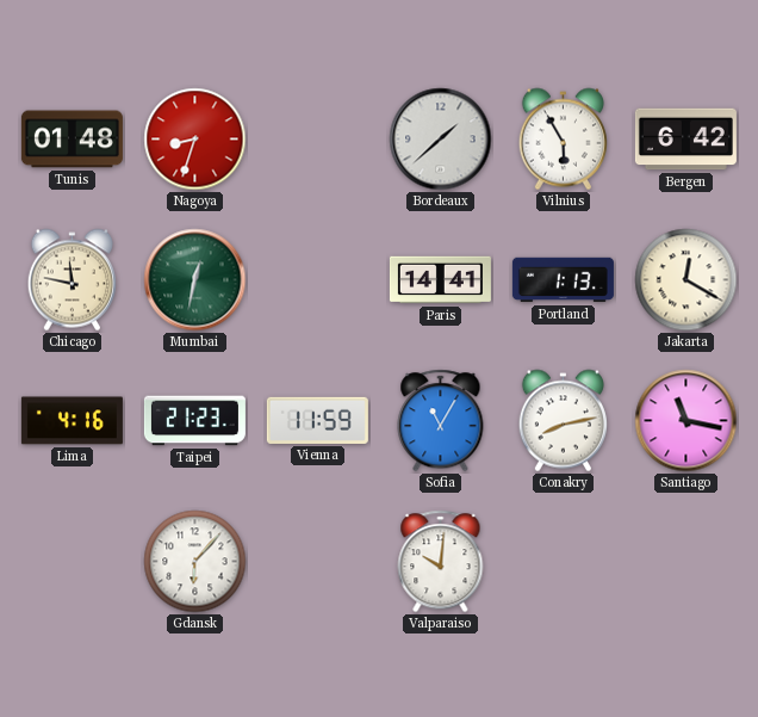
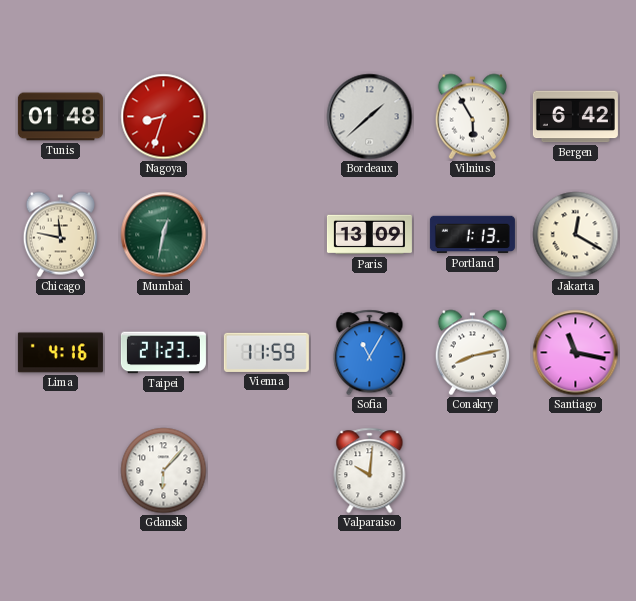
Paris: 14:41 -> 13:09
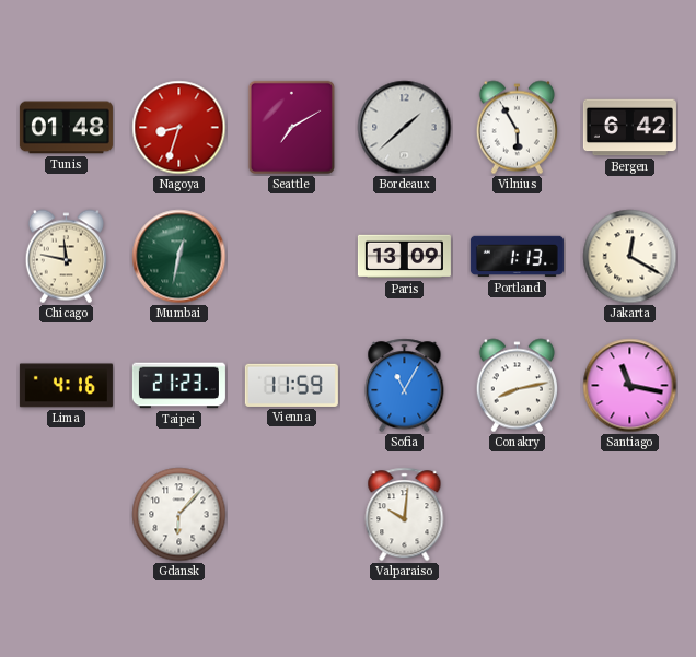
Seattle: none -> 7:10
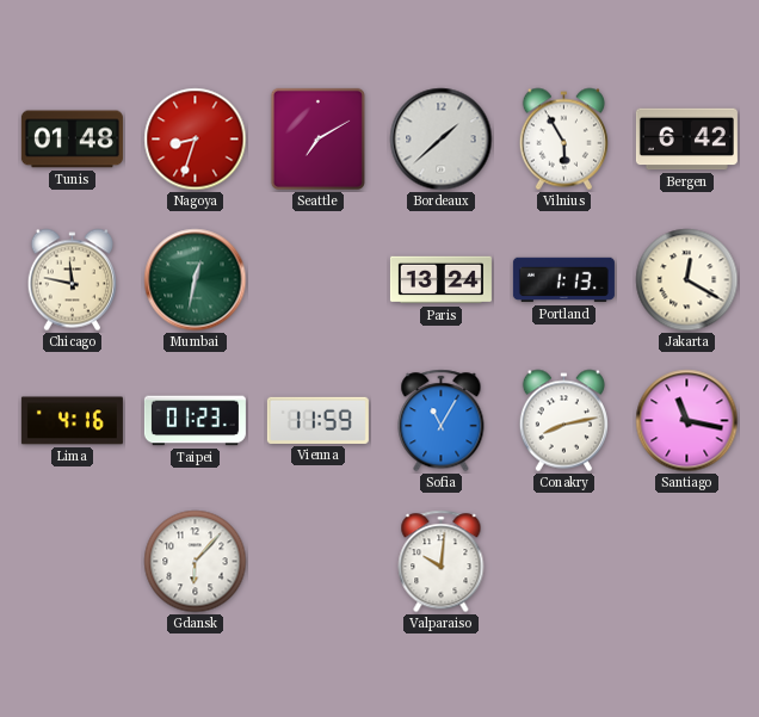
Paris: 13:09 -> 13:24
Taipei: 21:23 -> 01:23
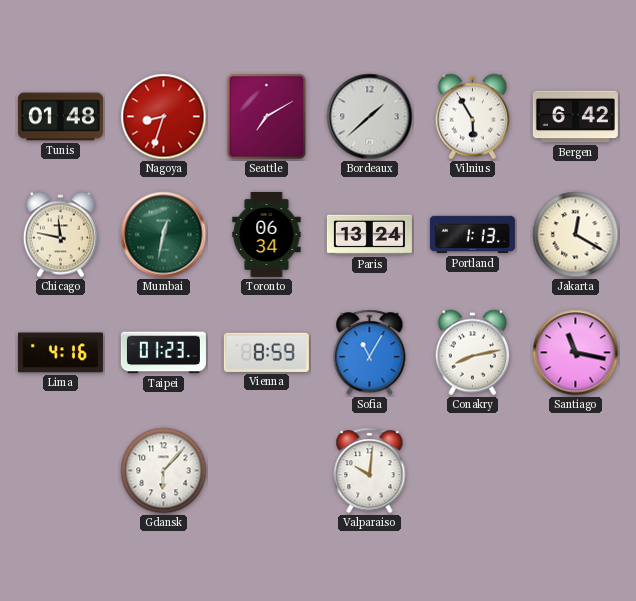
Toronto: none -> 06:34
Vienna: 11:59 -> 8:59
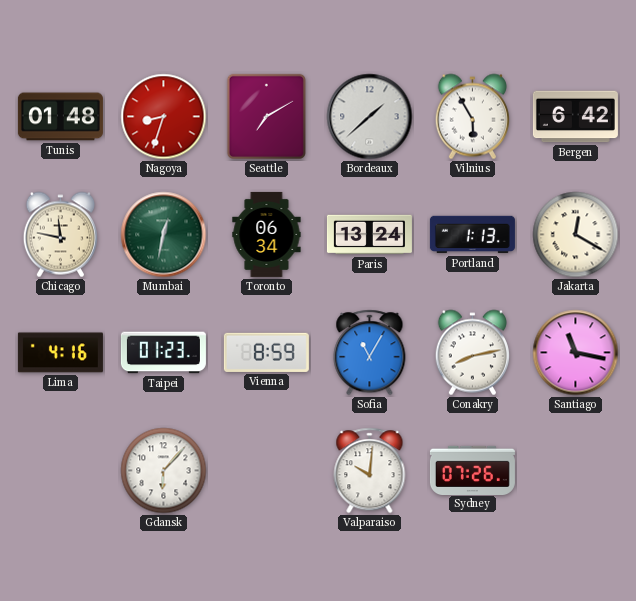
Sydney: none -> 07:26
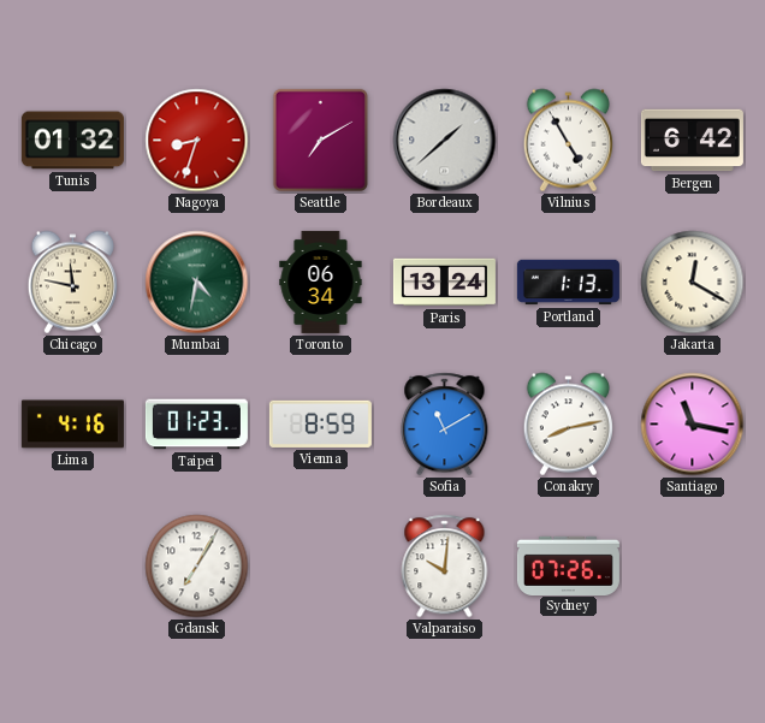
Tunis: 01:48 -> 01:32
Vilnius: 5:55 -> 4:55
Mumbai: 12:32 -> 4:32
Sofia: 11:05 -> 11:10
Gdansk: 6:07 -> 7:05
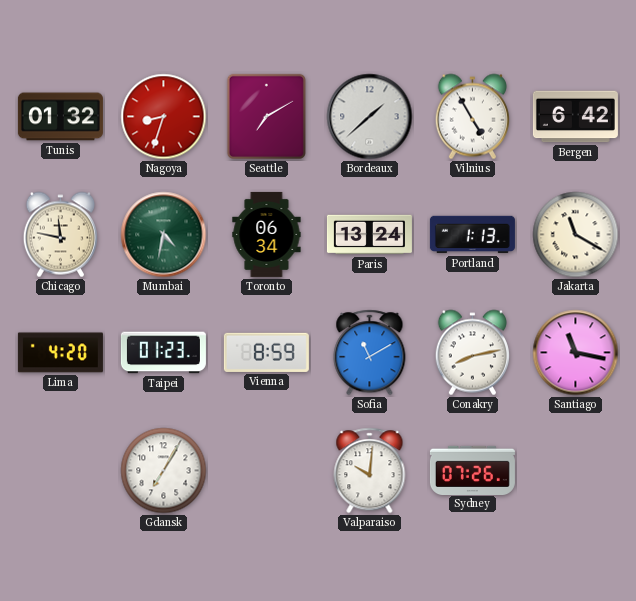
Jakarta: 12:20 -> 11:20
Lima: 4:16 -> 4:20
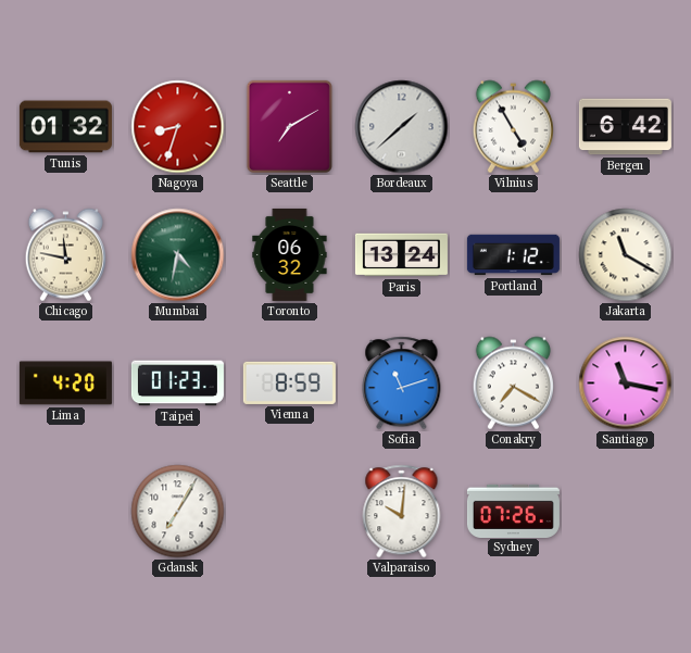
Toronto: 06:34 -> 06:32
Portland: 1:13 -> 1:12
Sofia: 11:10 -> 11:12
Conakry: 8:13 -> 7:20
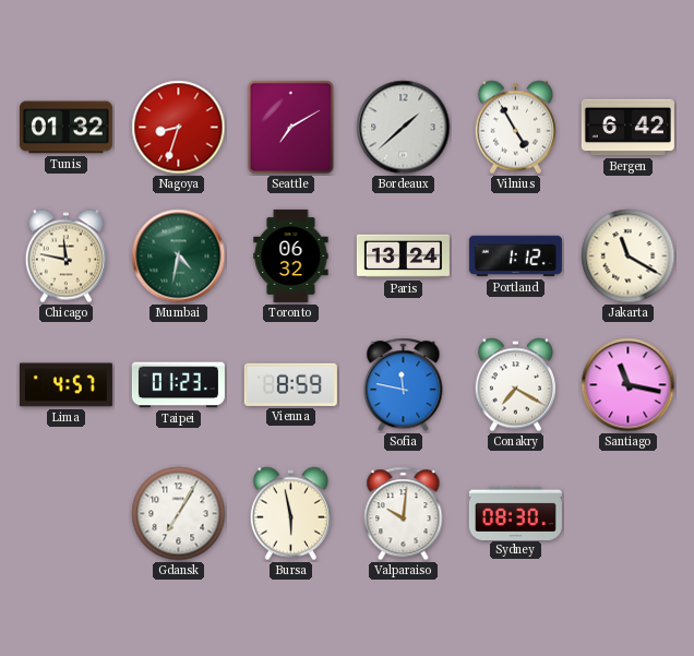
Lima: 4:20 -> 4:57
Sofia: 11:12 -> 11:47
Bursa: none -> 5:58
Sydney: 07:26 -> 08:30
